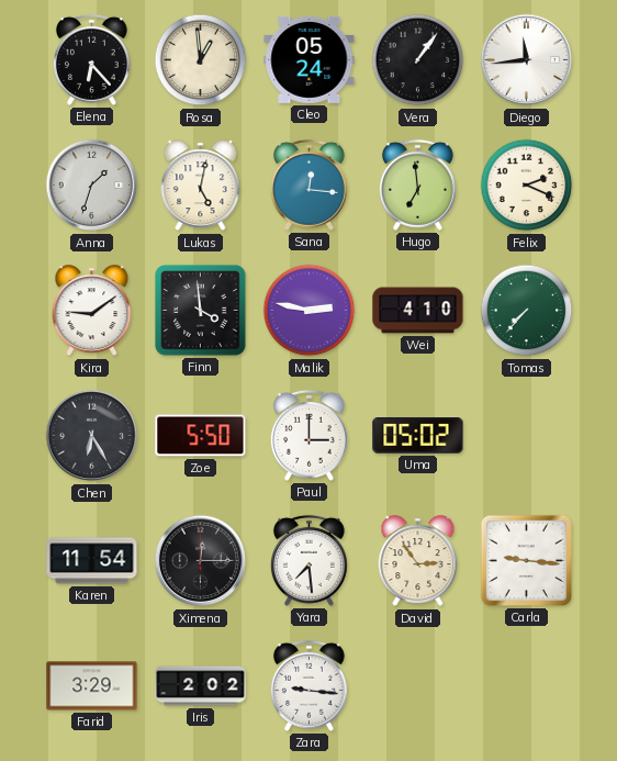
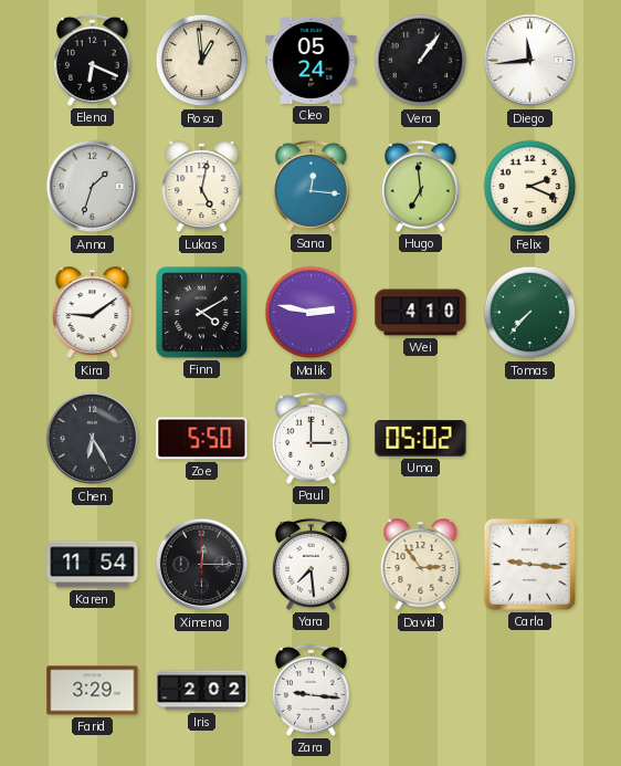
Elena: 6:23 -> 6:19
Finn: 3:59 -> 4:10
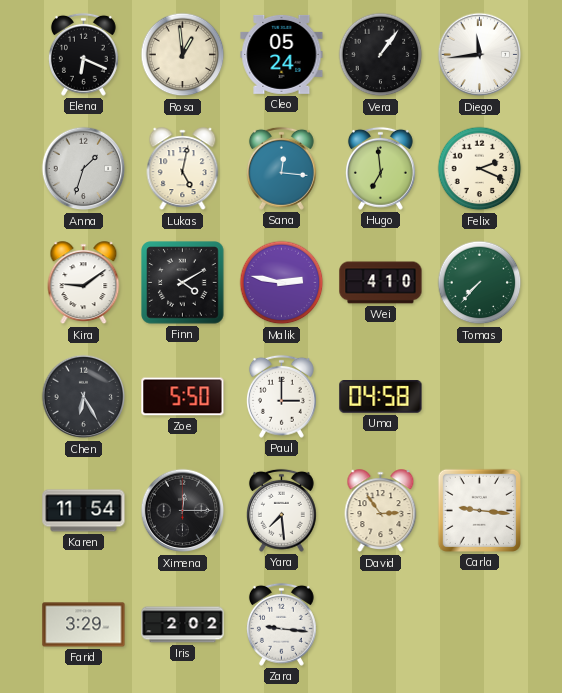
Uma: 05:02 -> 04:58
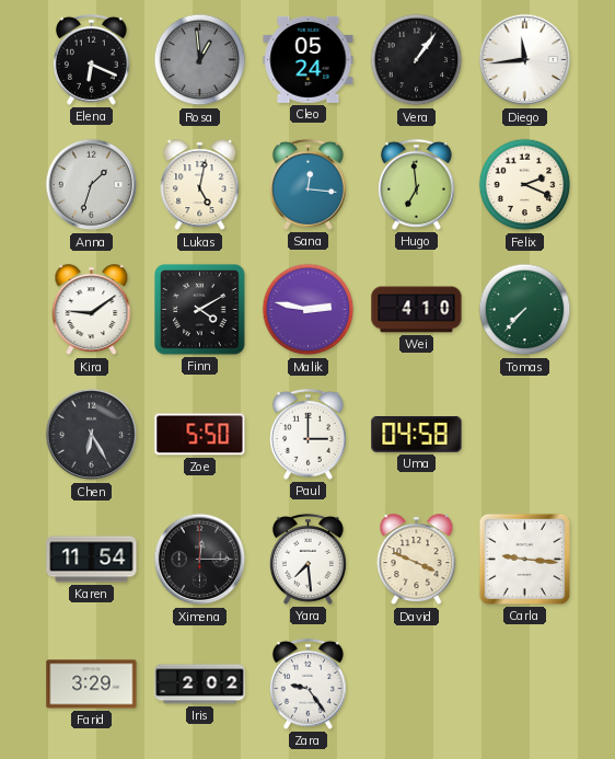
Rosa dial: cream -> grey
David: 2:54 -> 3:49
Zara: 9:16 -> 9:24
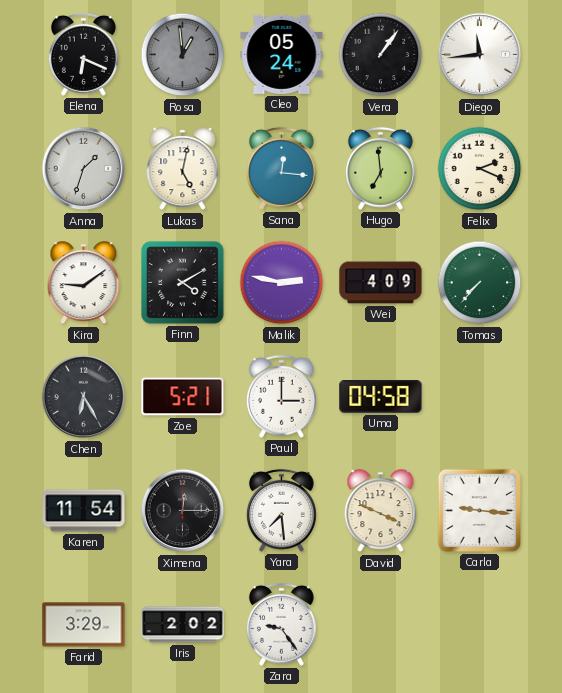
Wei: 4:10 -> 4:09
Zoe: 5:50 -> 5:21
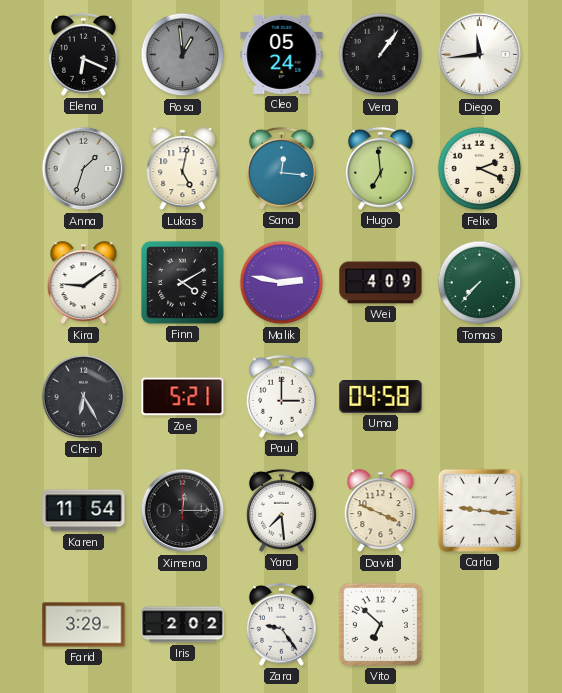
Vito: none -> 6:52
